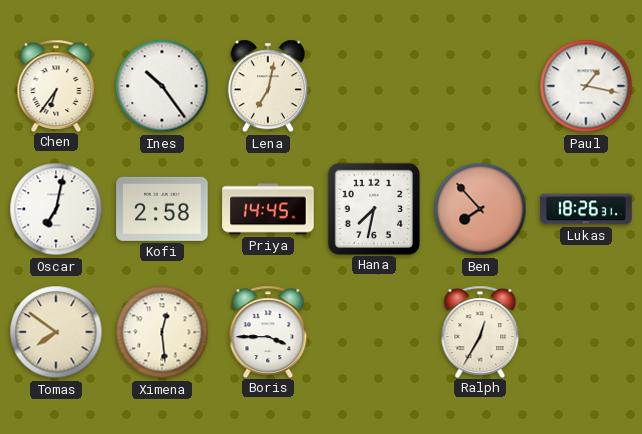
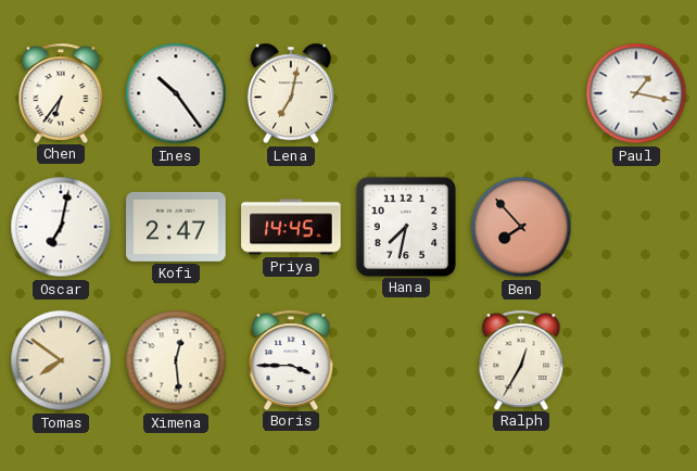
Kofi: 2:58 -> 2:47
Lukas: 18:26 -> none
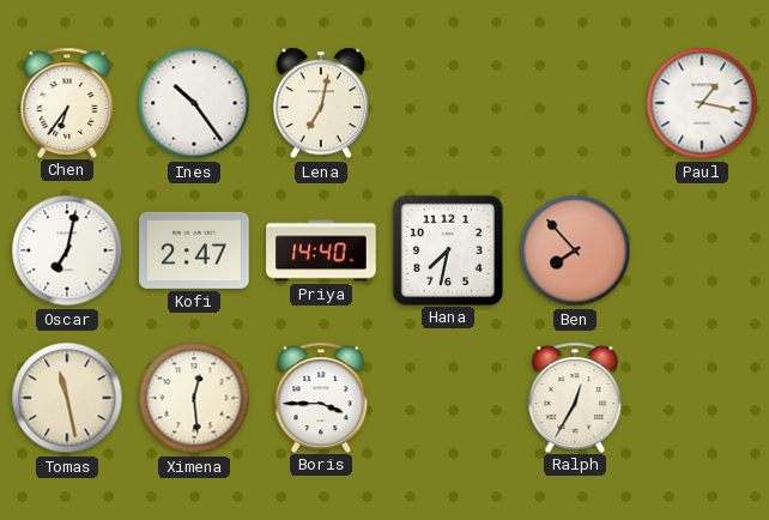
Priya: 14:45 -> 14:40
Tomas: 7:51 -> 11:28
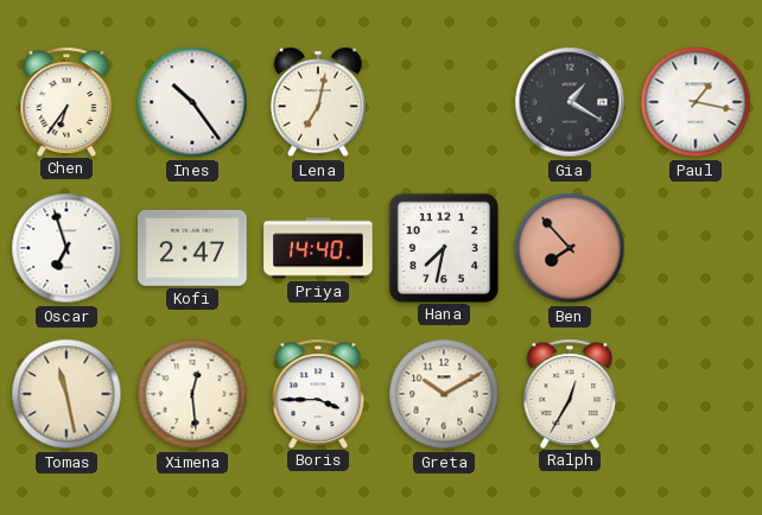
Gia: none -> 1:20
Oscar: 7:02 -> 6:57
Greta: none -> 10:10
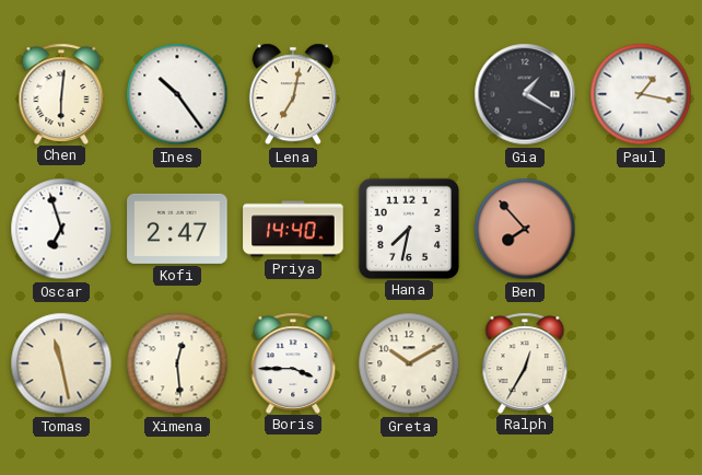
Chen: 6:36 -> 6:01
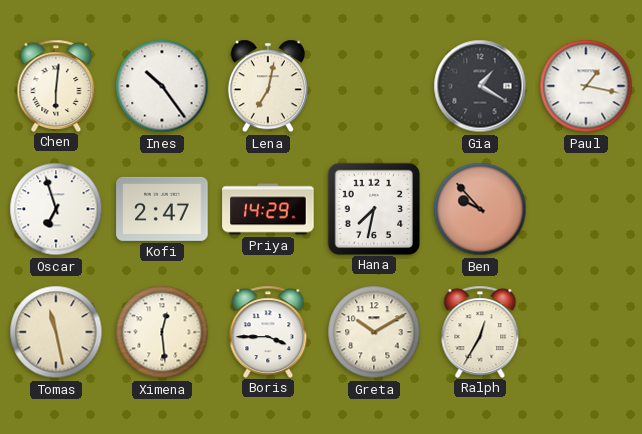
Priya: 14:40 -> 14:29
Ben: 7:53 -> 9:53
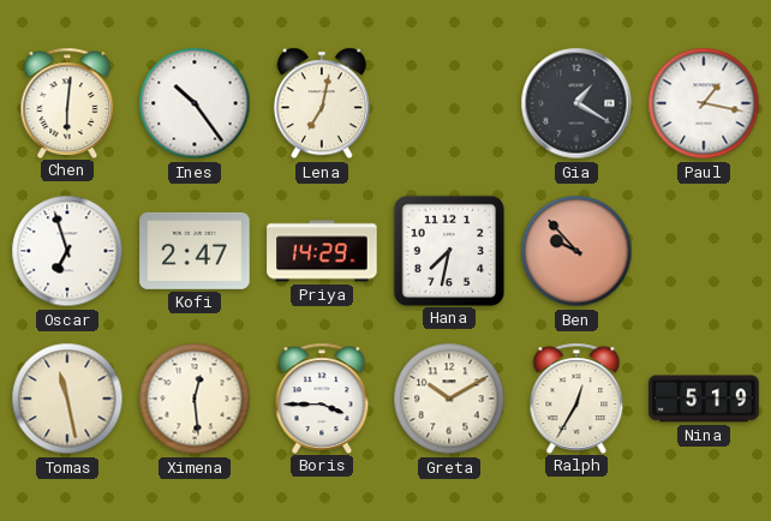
Nina: none -> 5:19
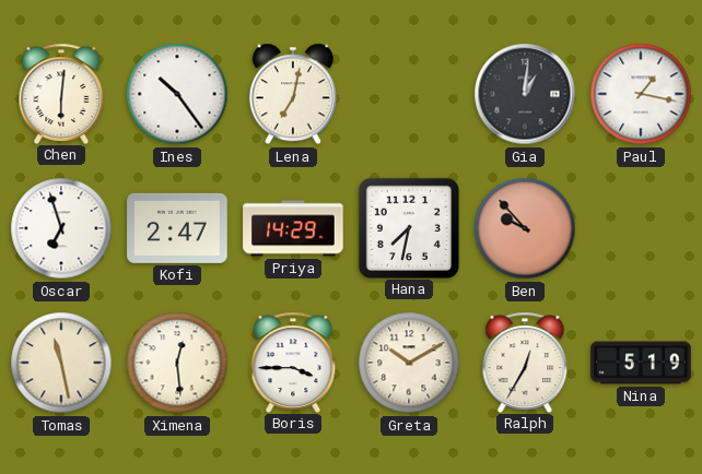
Gia: 1:20 -> 1:01
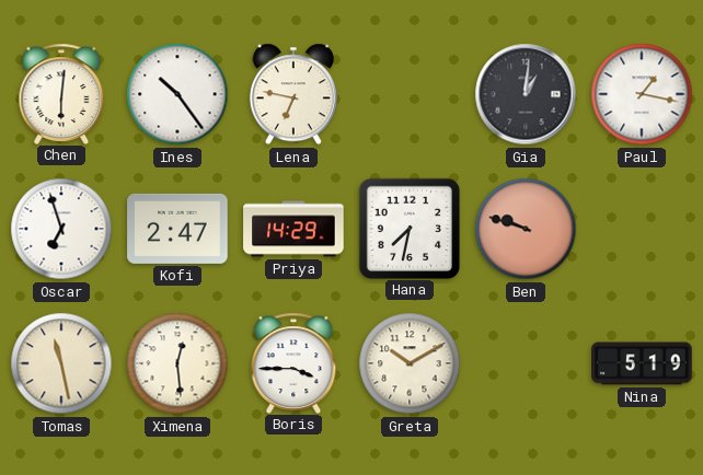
Lena: 7:02 -> 6:47
Ben: 9:53 -> 9:48
Ralph: 12:35 -> none
